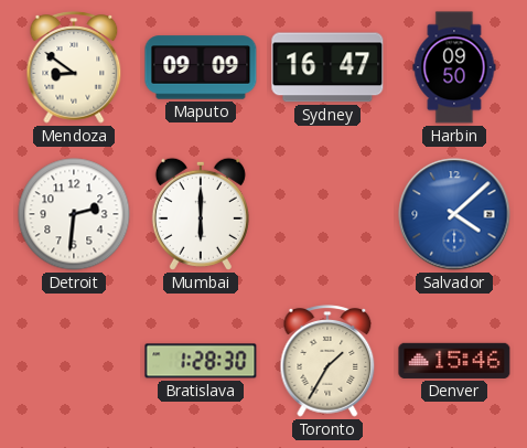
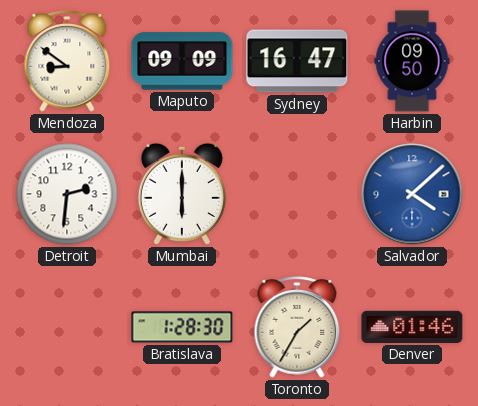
Denver: 15:46 -> 01:46
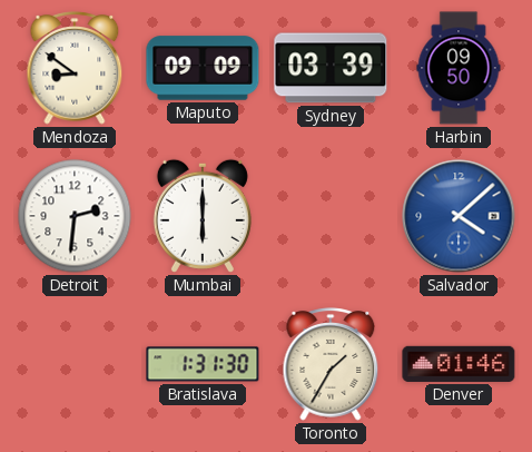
Sydney: 16:47 -> 03:39
Bratislava: 1:28 -> 1:31
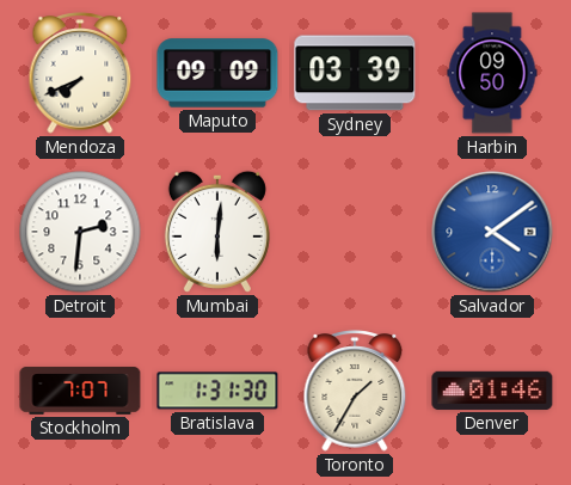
Mendoza: 8:51 -> 7:41
Mumbai: 6:00 -> 6:01
Salvador: 4:08 -> 4:09
Stockholm: none -> 7:07
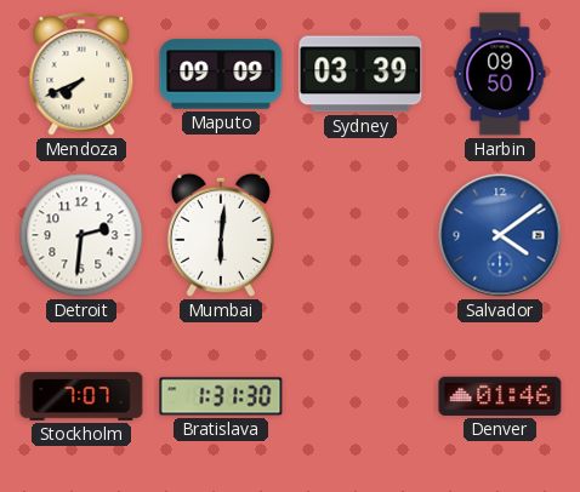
Toronto: 1:35 -> none
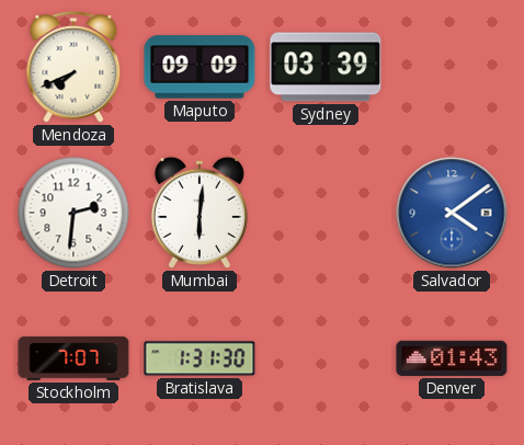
Harbin: 09:50 -> none
Denver: 01:46 -> 01:43
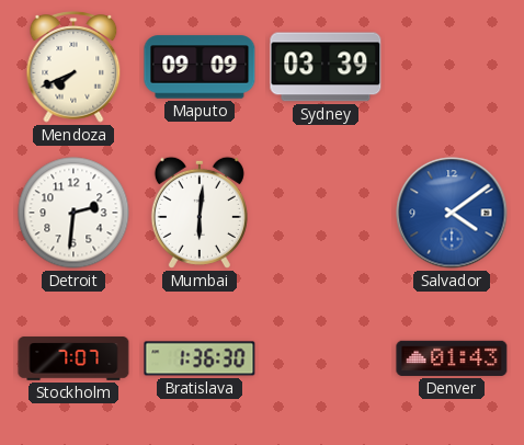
Bratislava: 1:31 -> 1:36
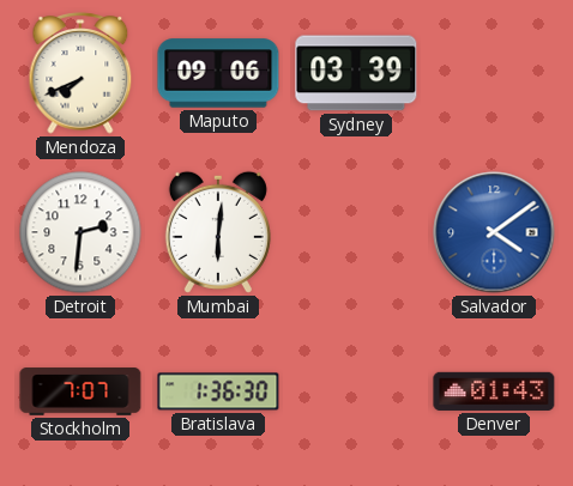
Maputo: 09:09 -> 09:06
